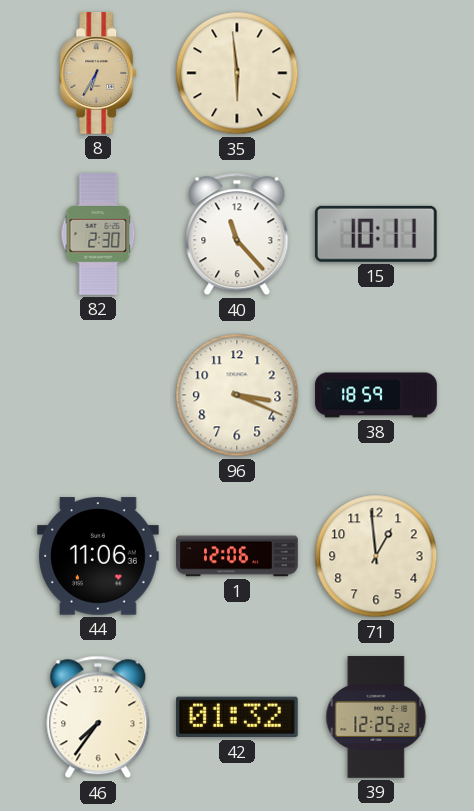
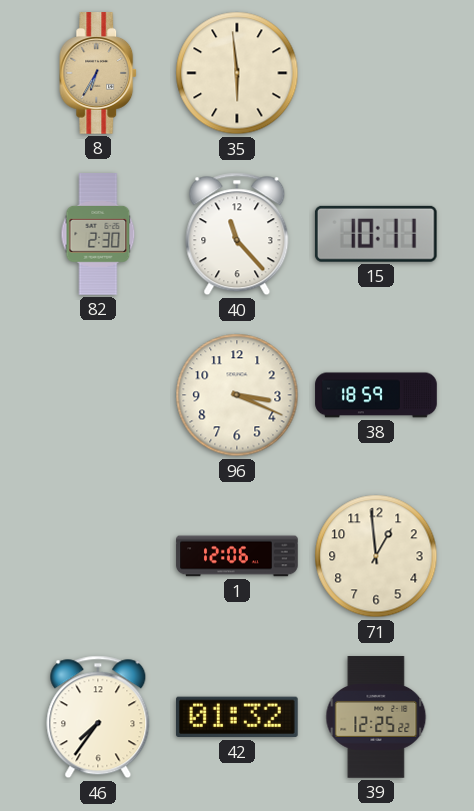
44: 11:06 -> none
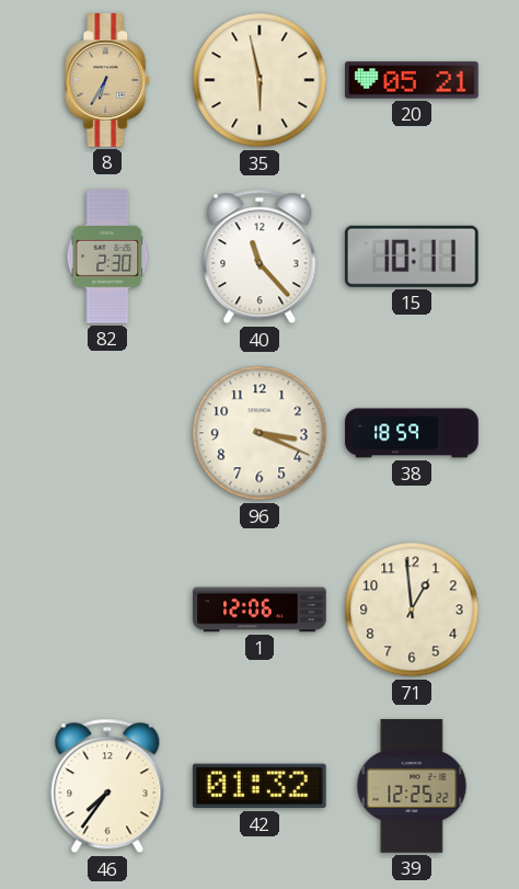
35: 5:59 -> 5:58
20: none -> 05:21
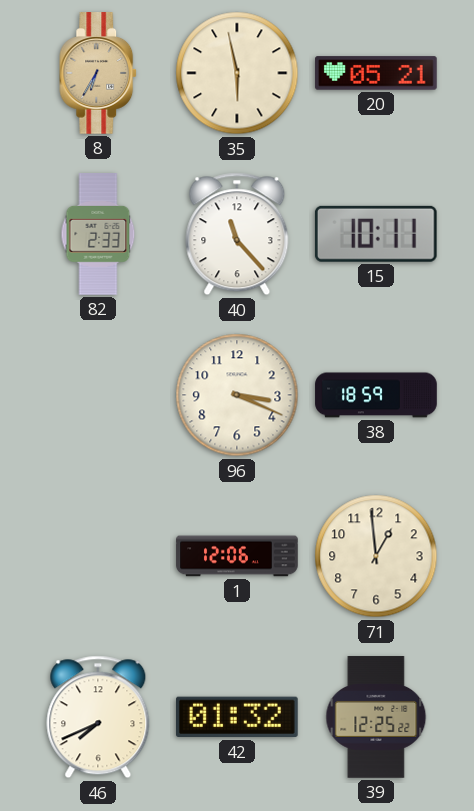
82: 2:30 -> 2:33
46: 7:36 -> 7:41
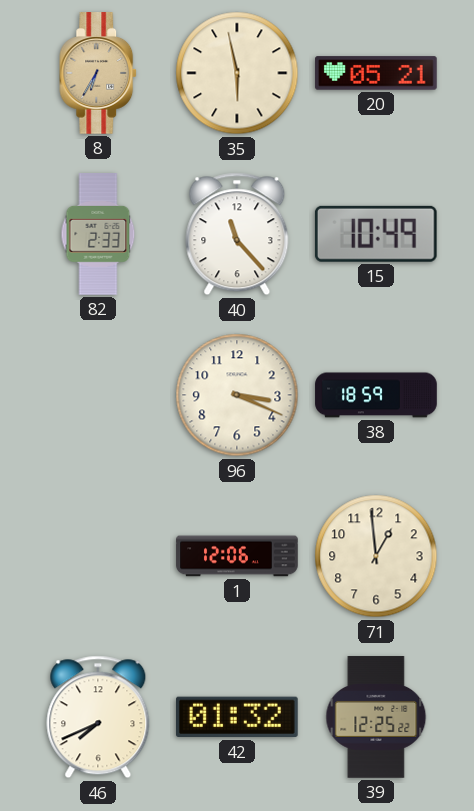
15: 10:11 -> 10:49
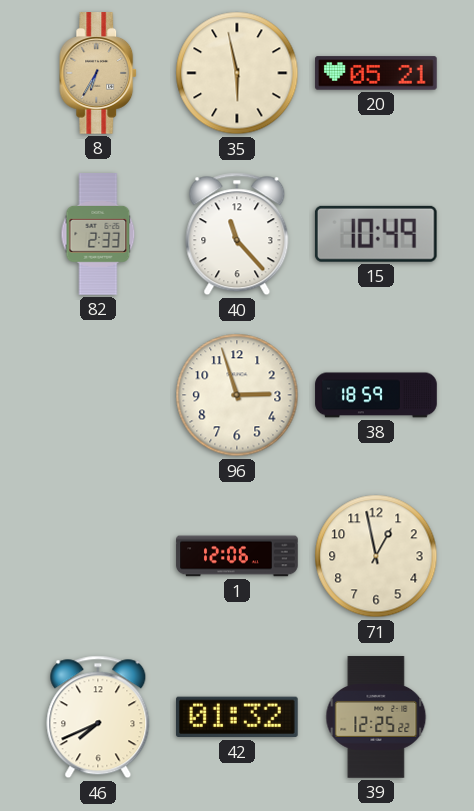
96: 3:19 -> 2:57
71: 12:59 -> 12:58
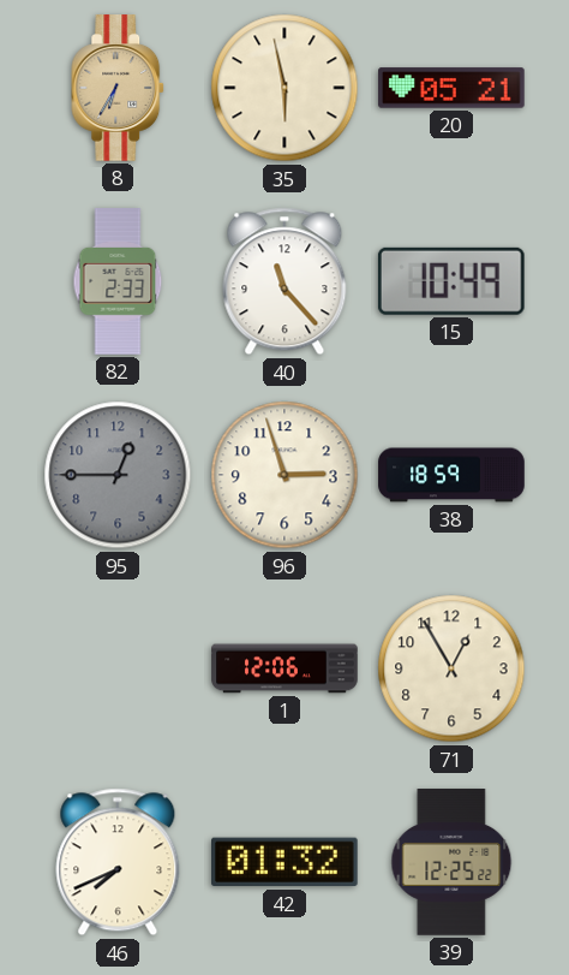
95: none -> 12:45
71: 12:58 -> 12:55
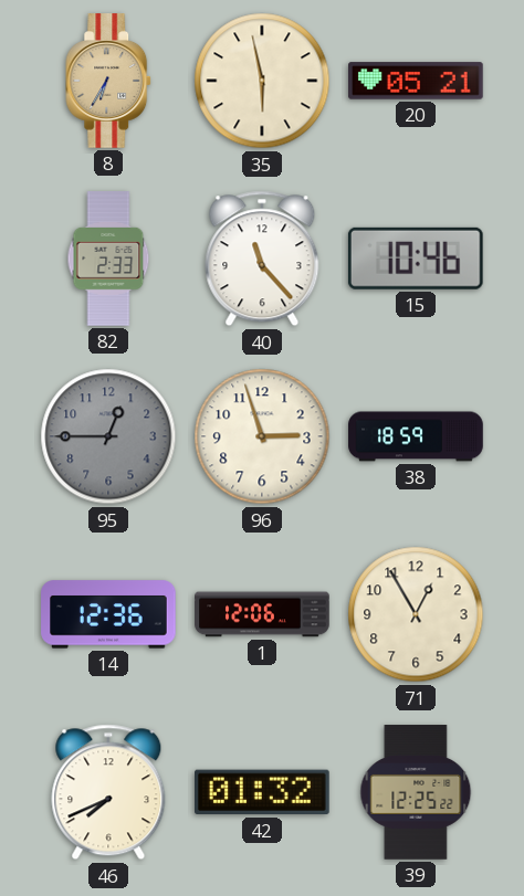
15: 10:49 -> 10:46
14: none -> 12:36
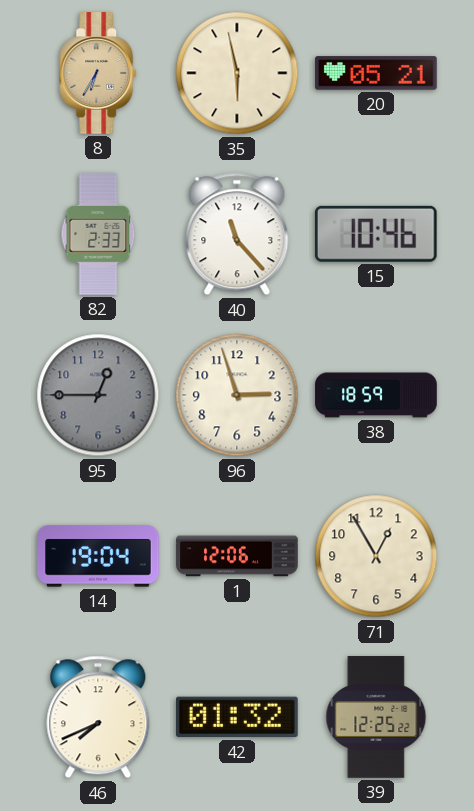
14: 12:36 -> 19:04
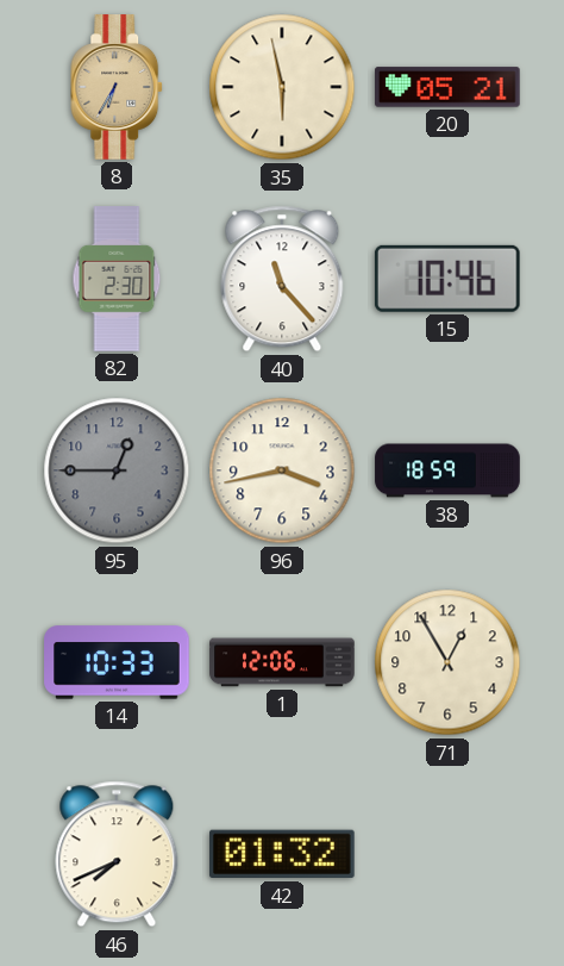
82: 2:33 -> 2:30
96: 2:57 -> 3:43
14: 19:04 -> 10:33
39: 12:25 -> none
